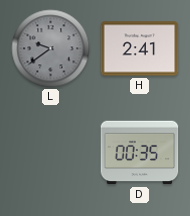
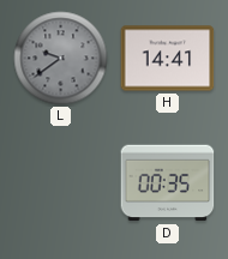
H: 2:41 -> 14:41
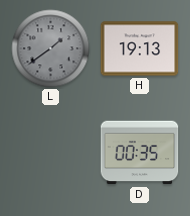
L: 9:39 -> 1:39
H: 14:41 -> 19:13
